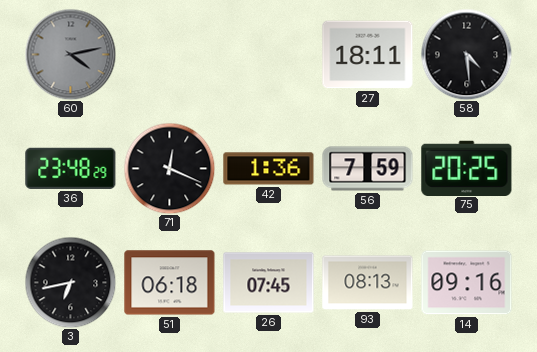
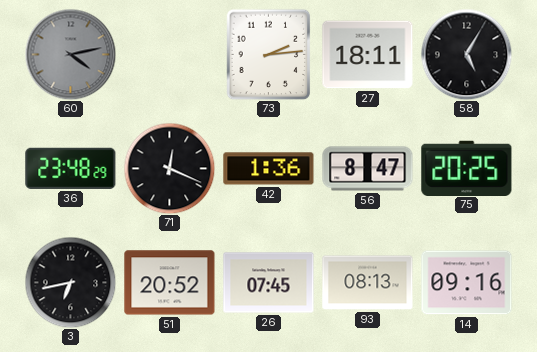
73: none -> 2:14
58: 4:29 -> 5:05
56: 7:59 -> 8:47
51: 06:18 -> 20:52
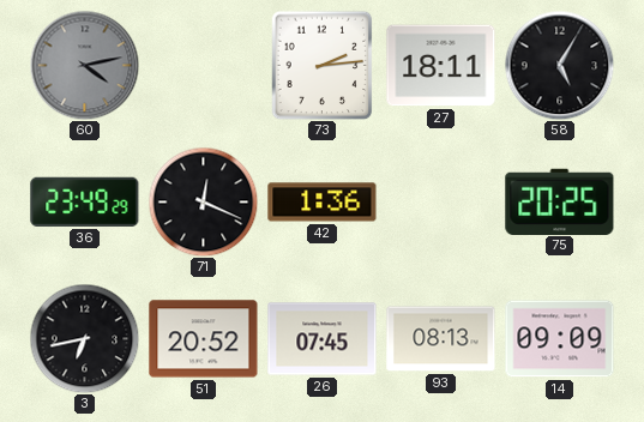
36: 23:48 -> 23:49
56: 8:47 -> none
14: 09:16 -> 09:09
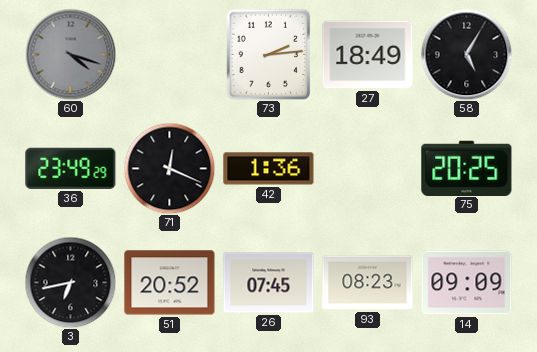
60: 4:13 -> 4:18
27: 18:11 -> 18:49
93: 08:13 -> 08:23
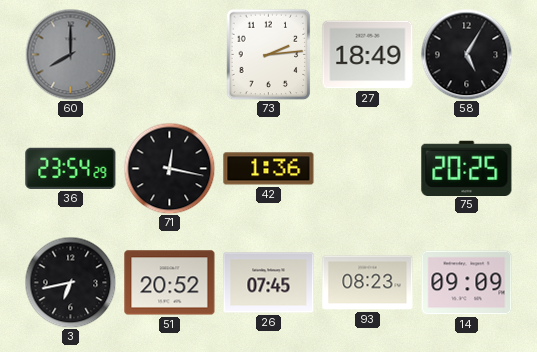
60: 4:18 -> 8:00
36: 23:49 -> 23:54
71: 12:19 -> 12:17
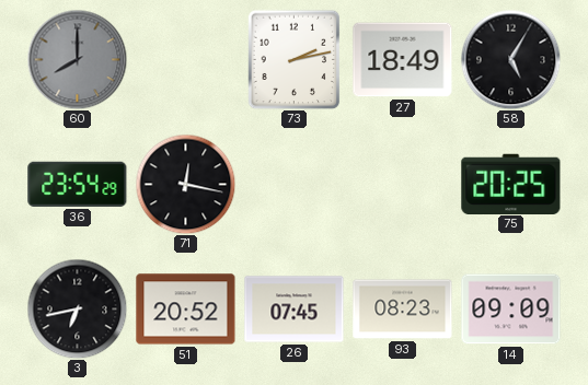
73: 2:14 -> 2:13
42: 1:36 -> none
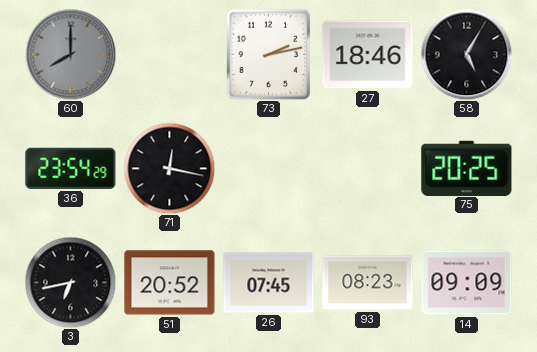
27: 18:49 -> 18:46
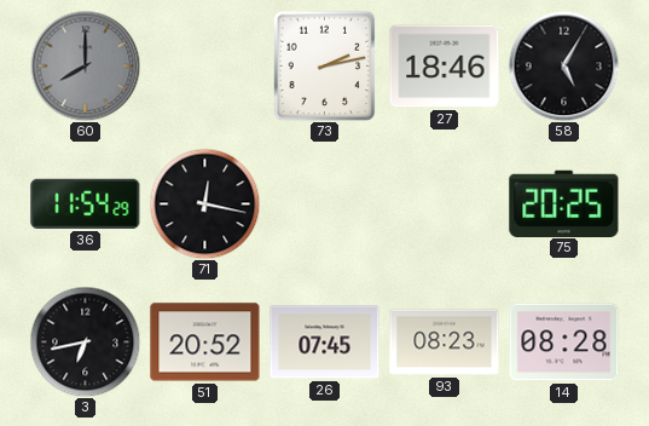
36: 23:54 -> 11:54
14: 09:09 -> 08:28
